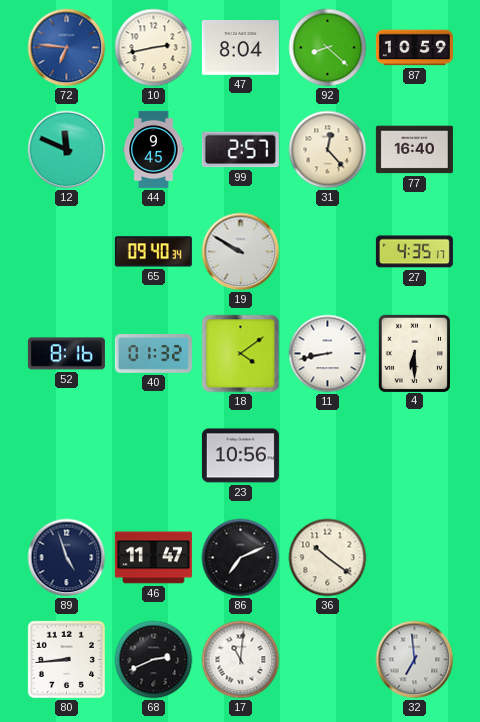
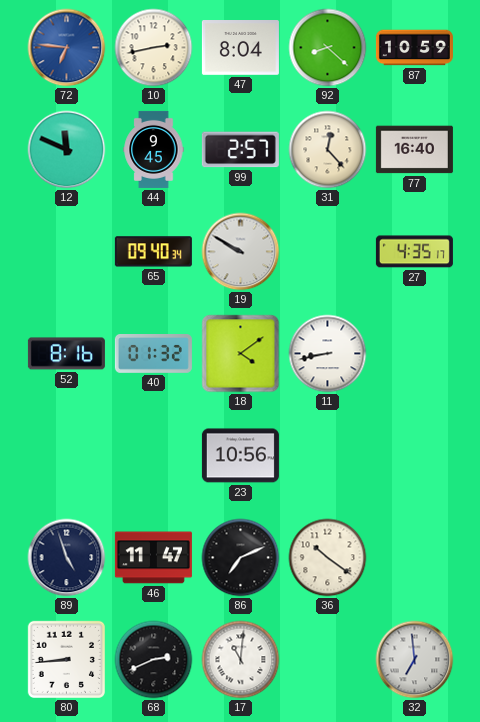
4: 6:30 -> none
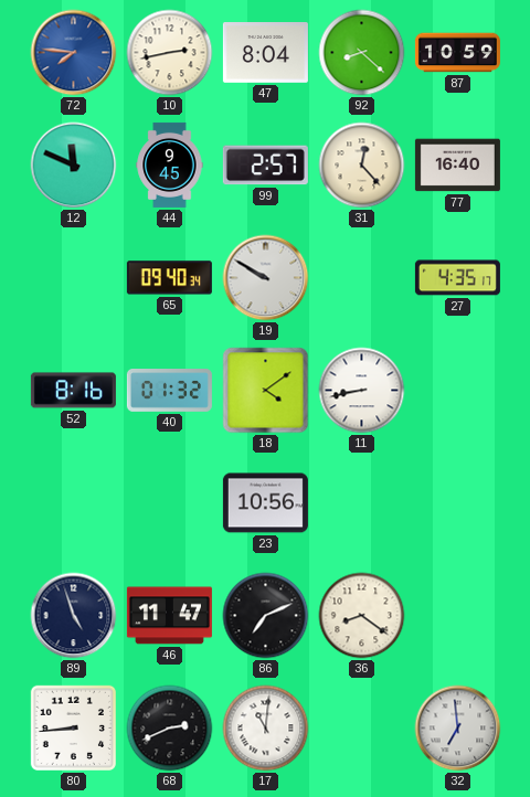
72: 6:46 -> 7:46
36: 10:21 -> 8:21
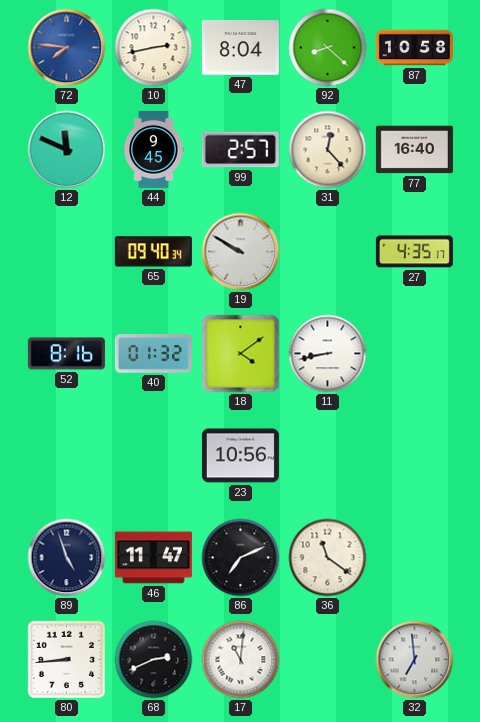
87: 10:59 -> 10:58
36: 8:21 -> 11:21
